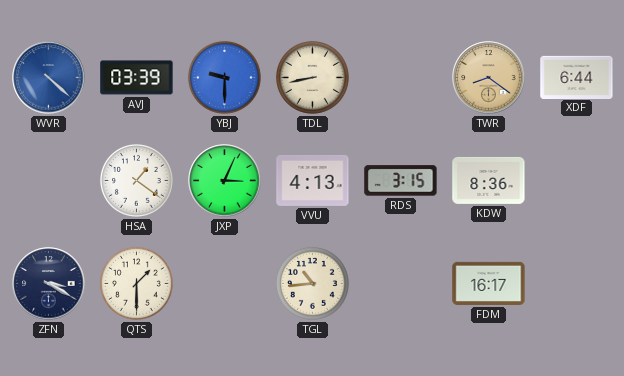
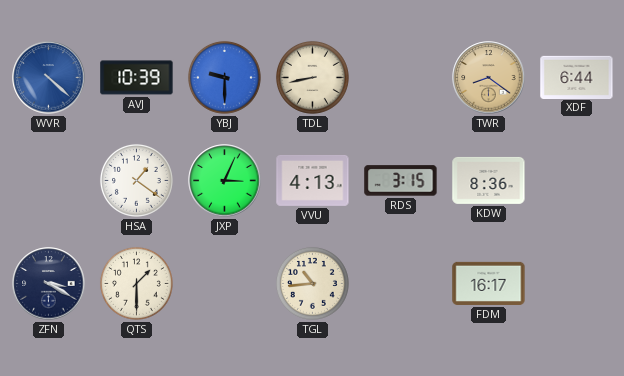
AVJ: 03:39 -> 10:39
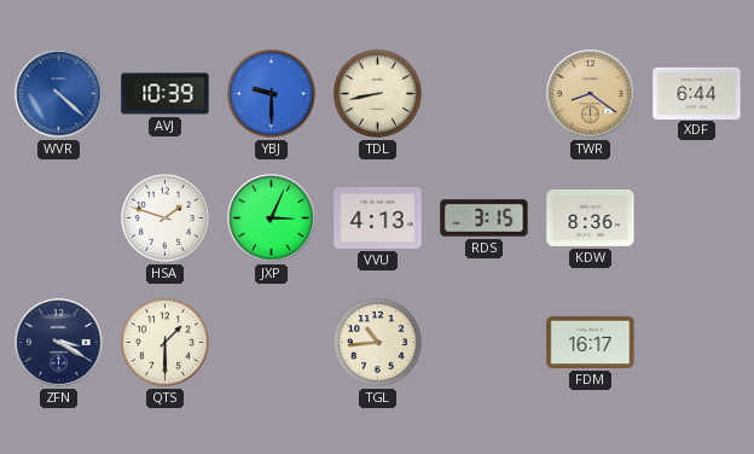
HSA: 1:21 -> 1:48
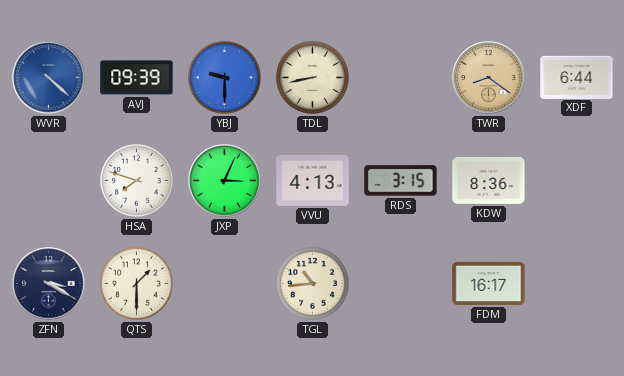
AVJ: 10:39 -> 09:39
HSA: 1:48 -> 7:48
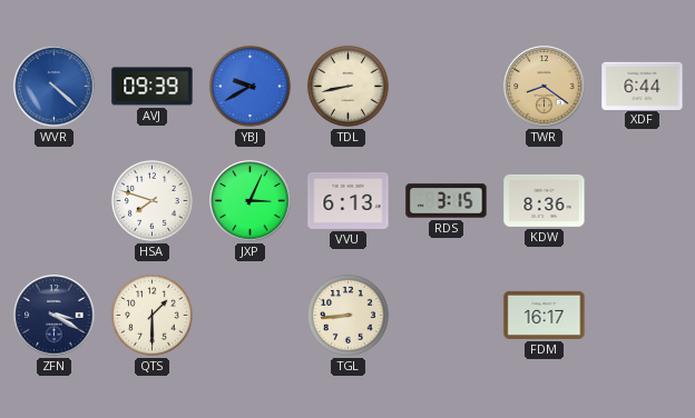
YBJ: 9:30 -> 9:40
VVU: 4:13 -> 6:13
TGL: 10:44 -> 8:44
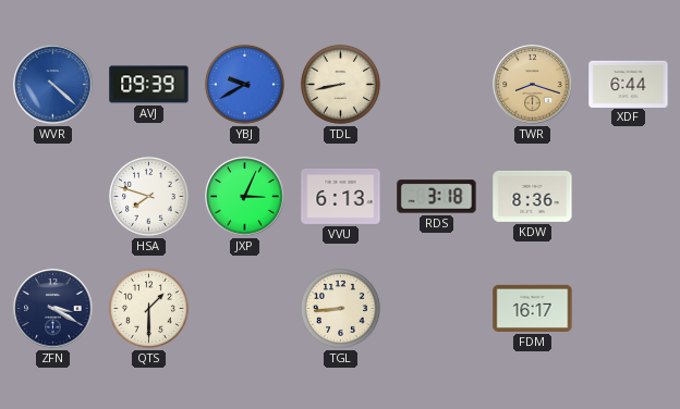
TWR: 8:21 -> 8:18
RDS: 3:15 -> 3:18
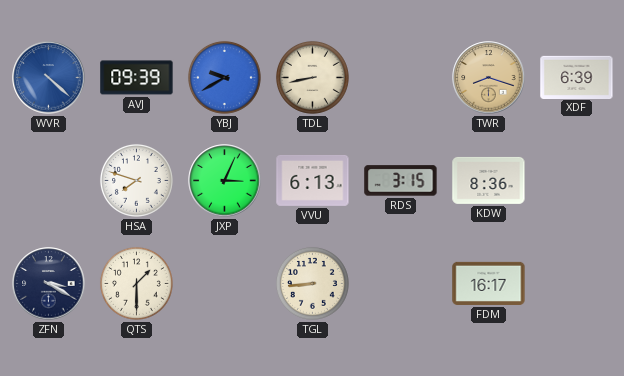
XDF: 6:44 -> 6:39
RDS: 3:18 -> 3:15
